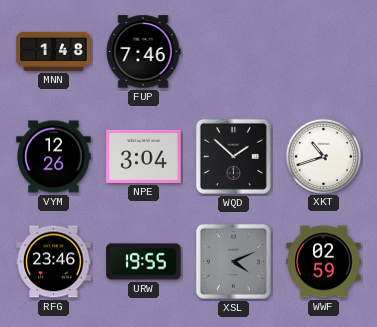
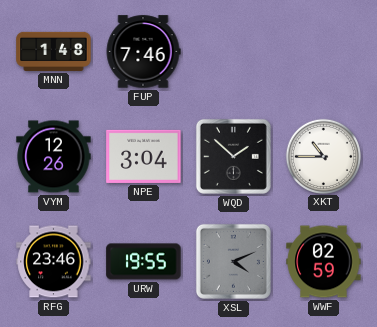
XKT: 10:42 -> 10:45
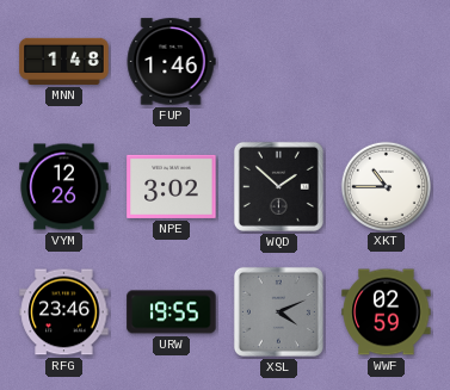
FUP: 7:46 -> 1:46
NPE: 3:04 -> 3:02
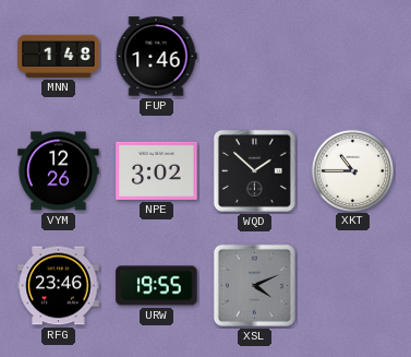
WWF: 02:59 -> none
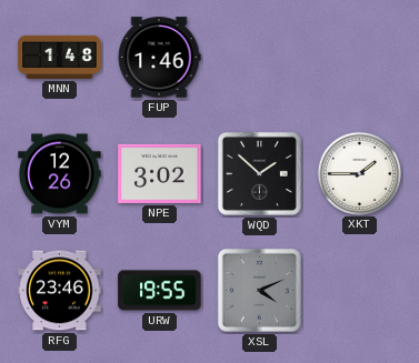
XKT: 10:45 -> 1:45
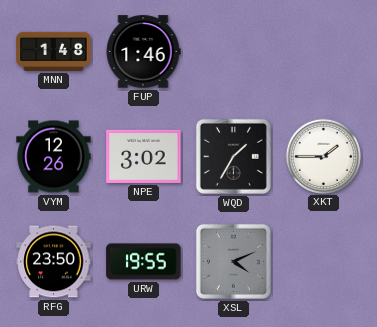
WQD: 1:52 -> 1:35
RFG: 23:46 -> 23:50
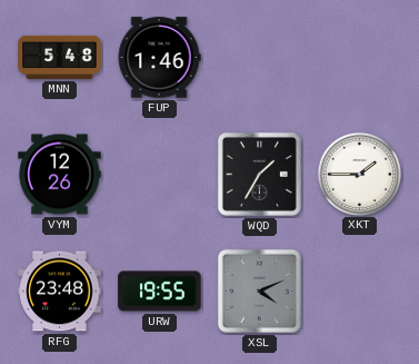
MNN: 1:48 -> 5:48
NPE: 3:02 -> none
RFG: 23:50 -> 23:48
